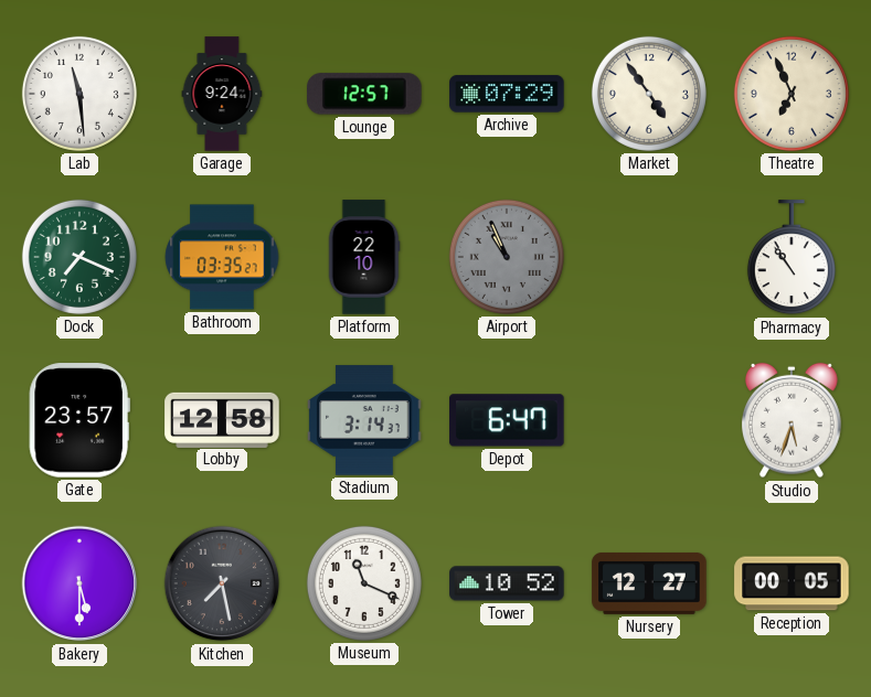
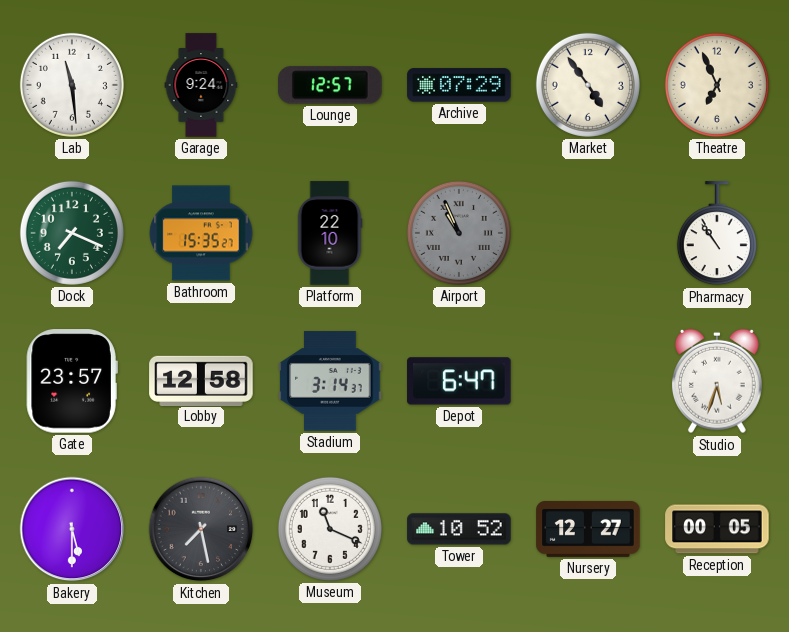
Bathroom: 03:35 -> 15:35
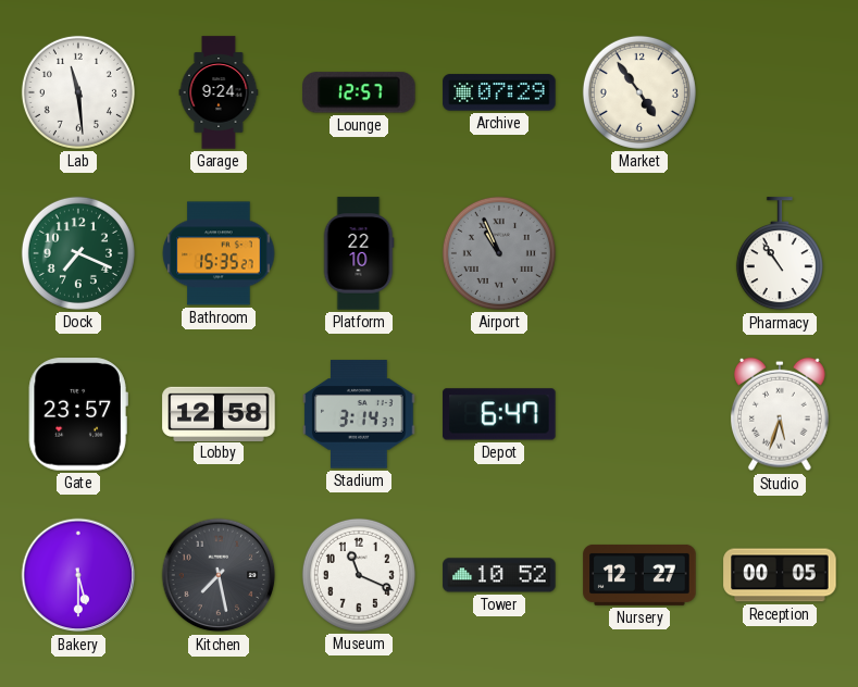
Theatre: 6:56 -> none
